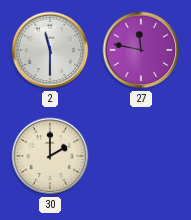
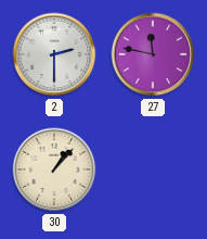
2: 11:30 -> 2:30
30: 2:00 -> 1:07
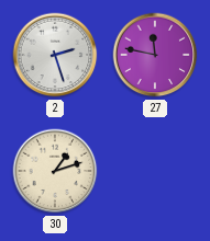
2: 2:30 -> 2:27
30: 1:07 -> 1:12
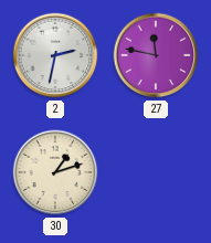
2: 2:27 -> 2:32
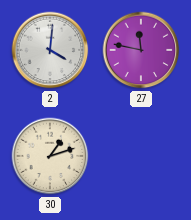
2: 2:32 -> 4:01
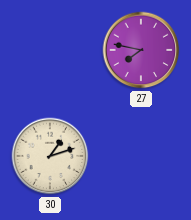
2: 4:01 -> none
27: 11:47 -> 7:47
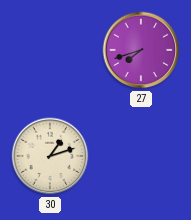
27: 7:47 -> 7:42
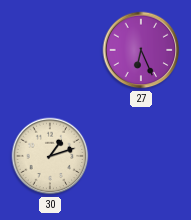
27: 7:42 -> 6:26
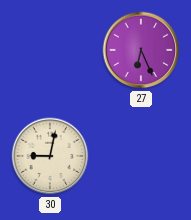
30: 1:12 -> 9:02
